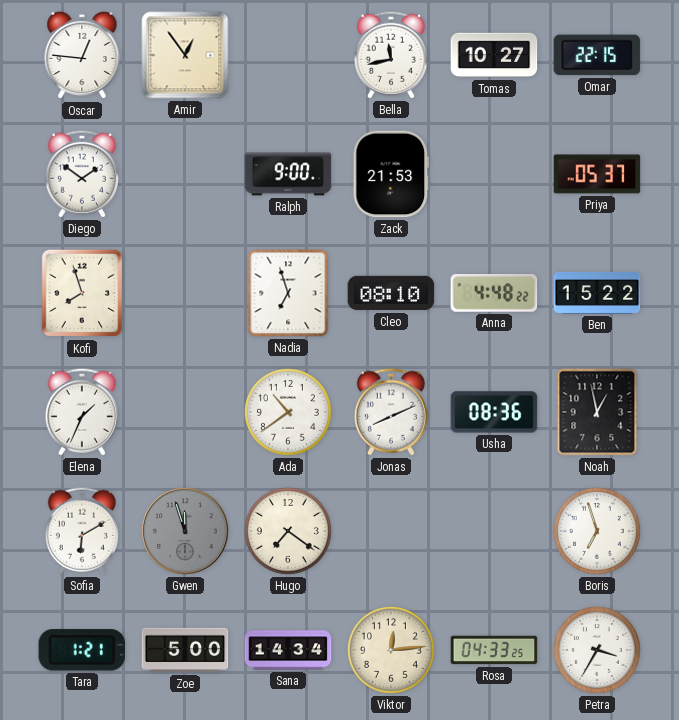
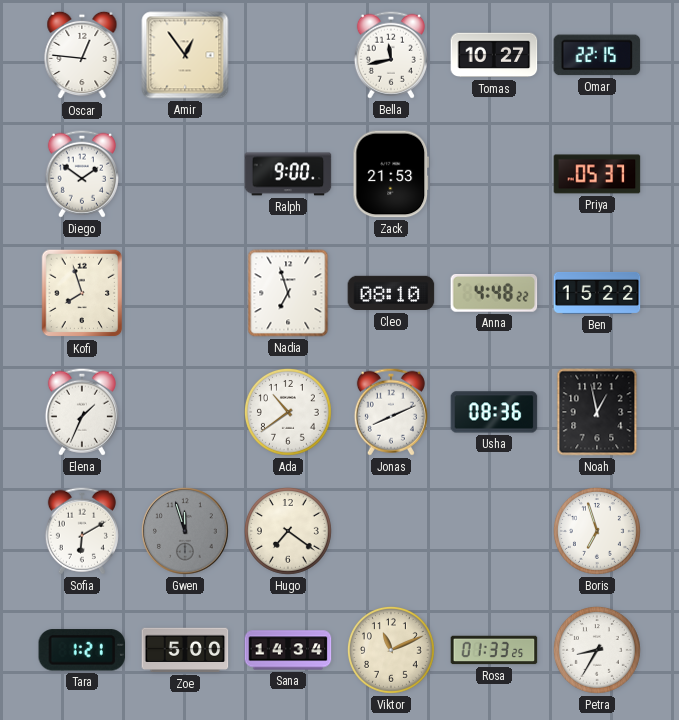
Viktor: 12:14 -> 11:11
Rosa: 04:33 -> 01:33
Petra: 3:35 -> 8:35
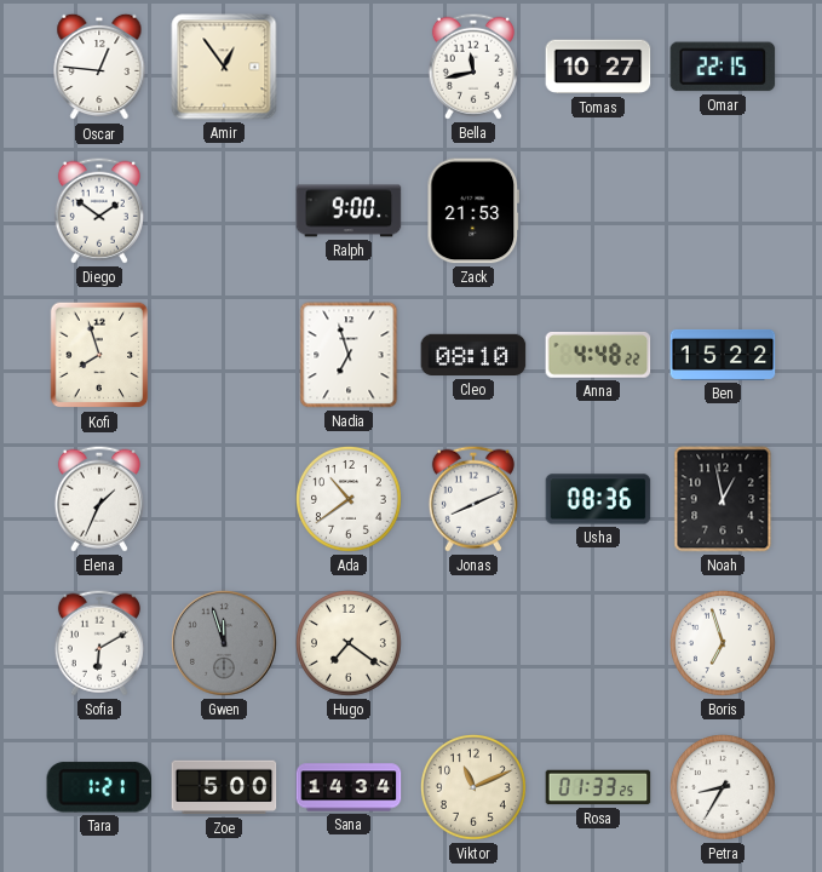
Priya: 05:37 -> none
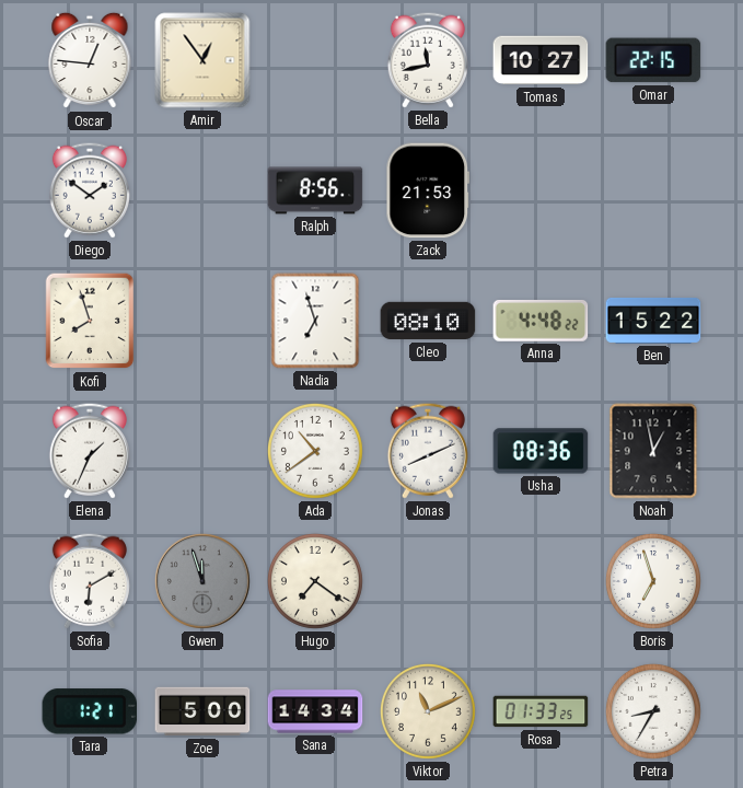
Ralph: 9:00 -> 8:56
